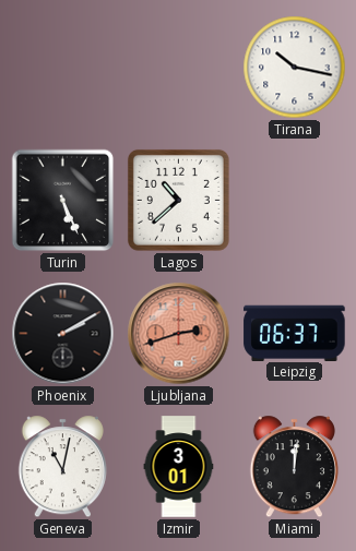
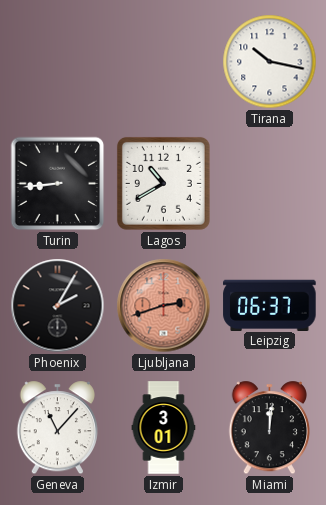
Turin: 5:26 -> 8:44
Lagos: 10:38 -> 10:40
Phoenix: 2:10 -> 2:05
Geneva: 11:02 -> 11:07
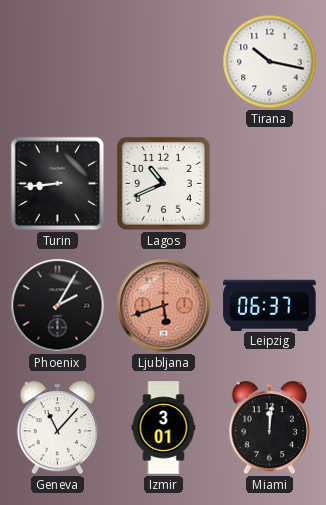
Lagos: 10:40 -> 10:41
Ljubljana: 2:42 -> 5:42
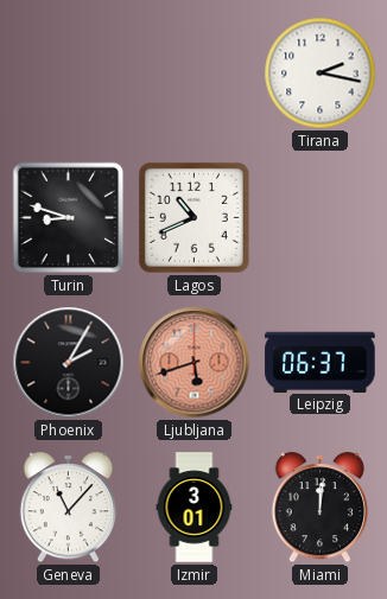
Tirana: 10:17 -> 2:17
Turin: 8:44 -> 8:48
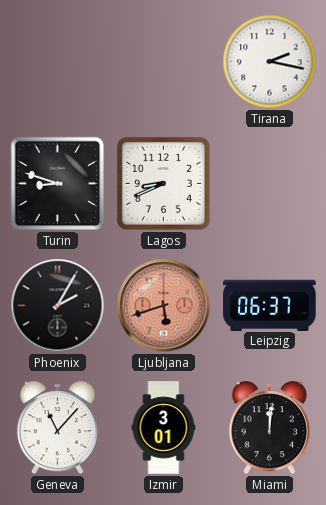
Lagos: 10:41 -> 8:41
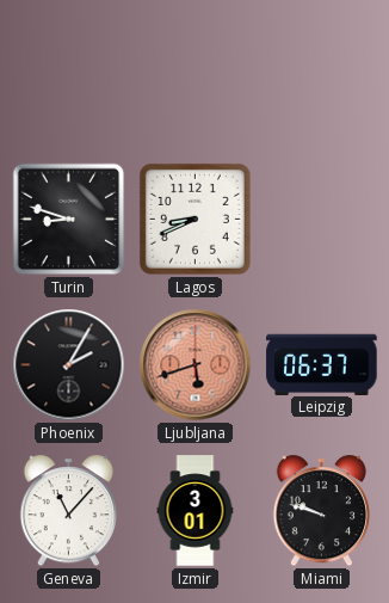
Tirana: 2:17 -> none
Miami: 12:01 -> 9:48
